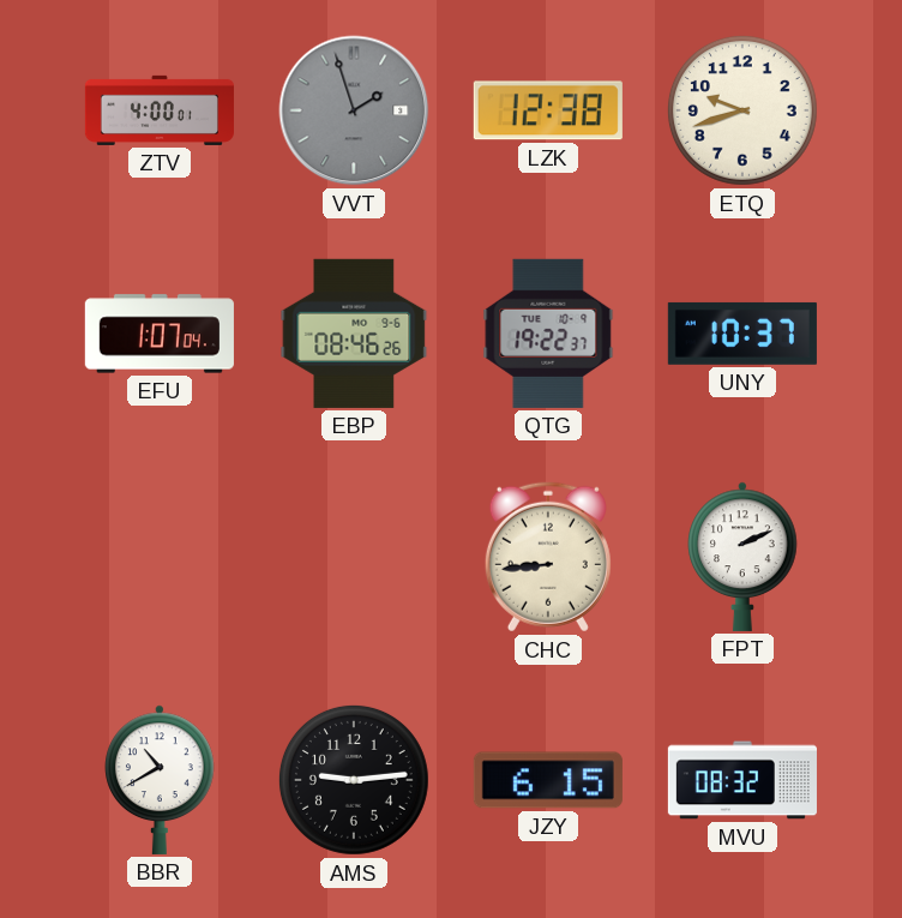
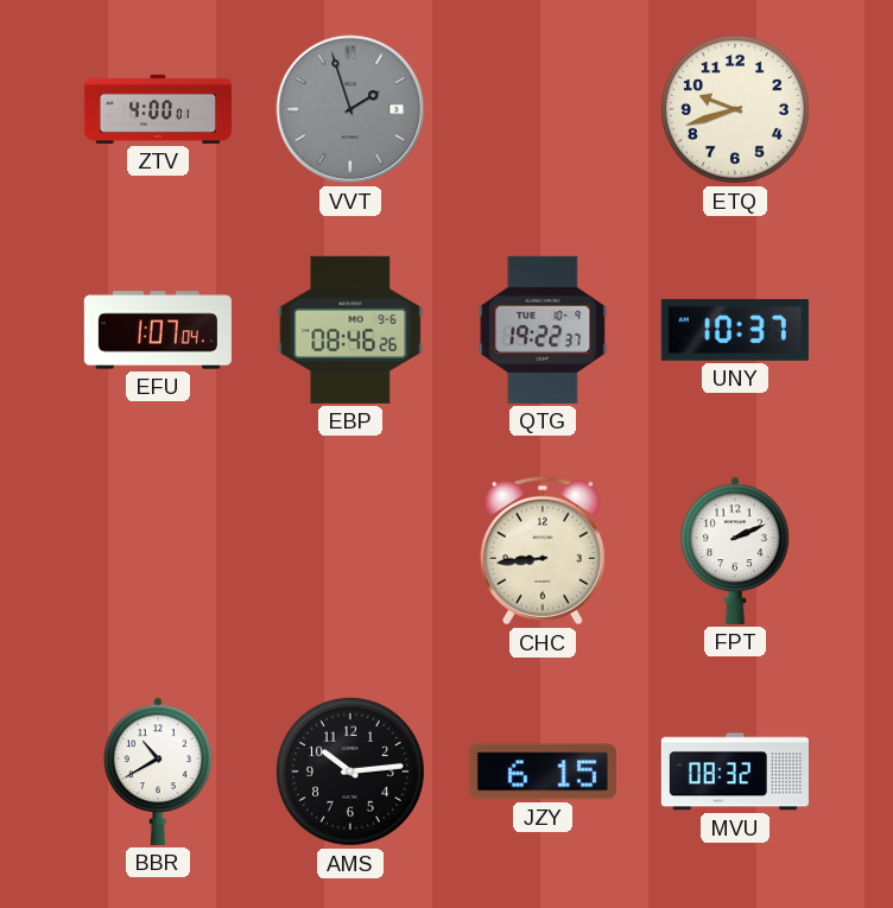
LZK: 12:38 -> none
AMS: 9:14 -> 10:14
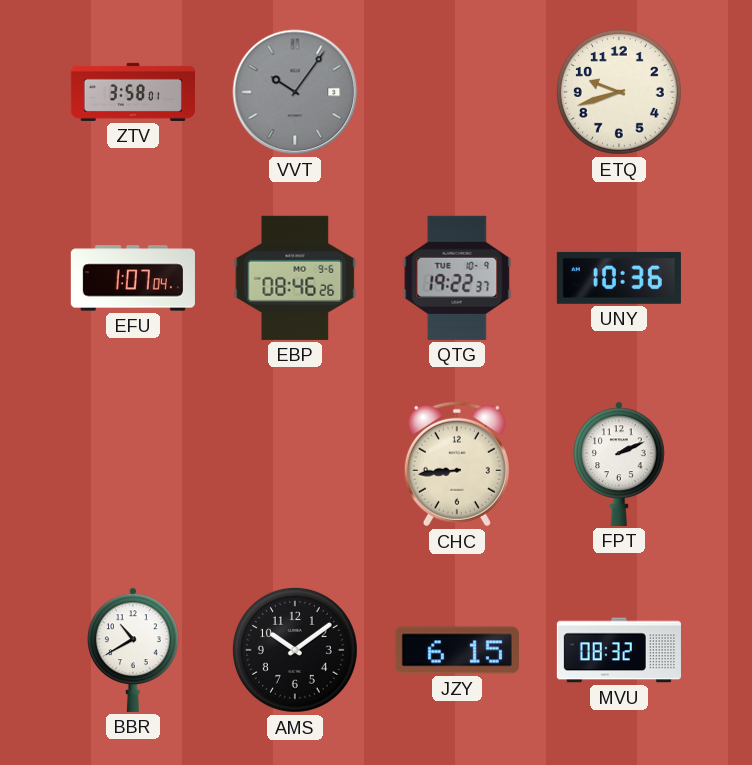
ZTV: 4:00 -> 3:58
VVT: 1:57 -> 10:06
UNY: 10:37 -> 10:36
AMS: 10:14 -> 10:09
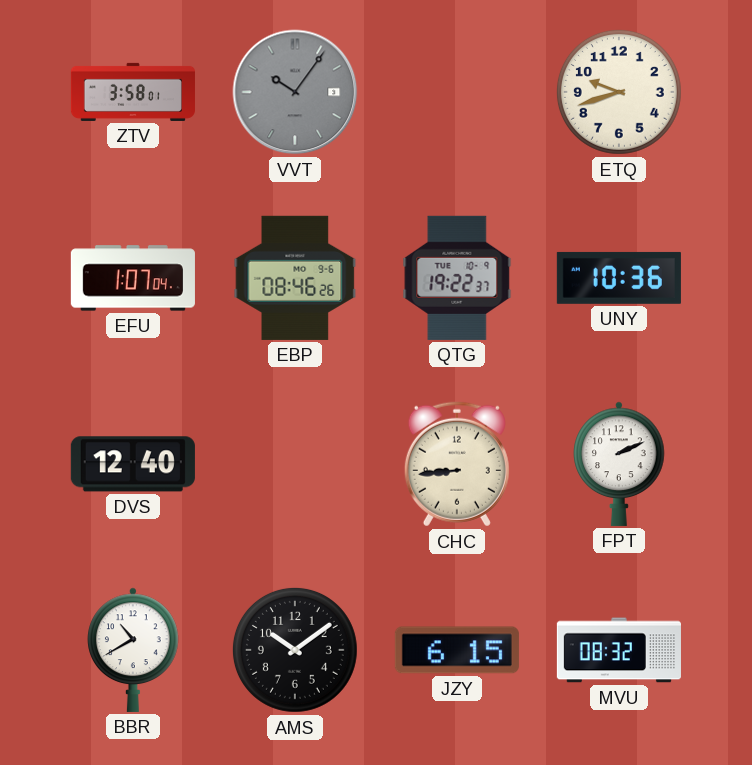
DVS: none -> 12:40
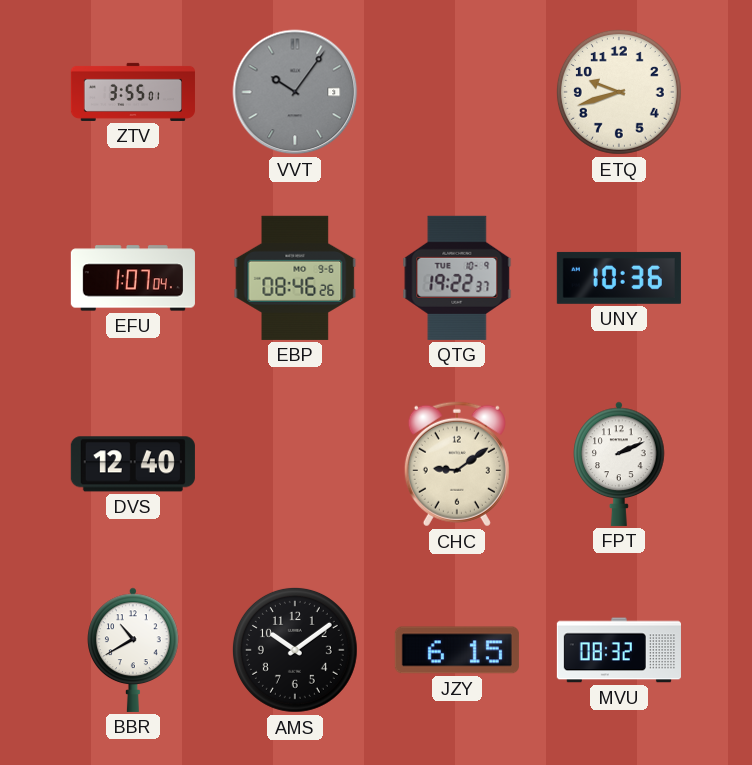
ZTV: 3:58 -> 3:55
CHC: 8:44 -> 9:09
